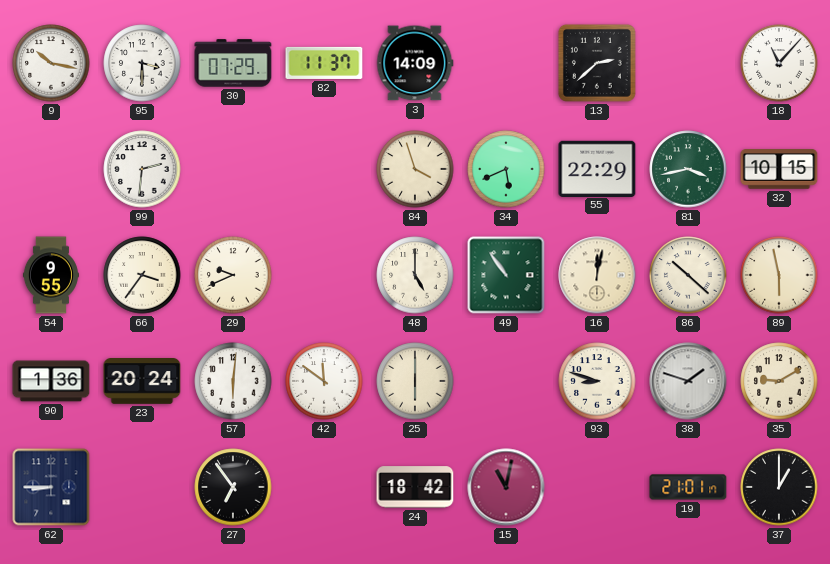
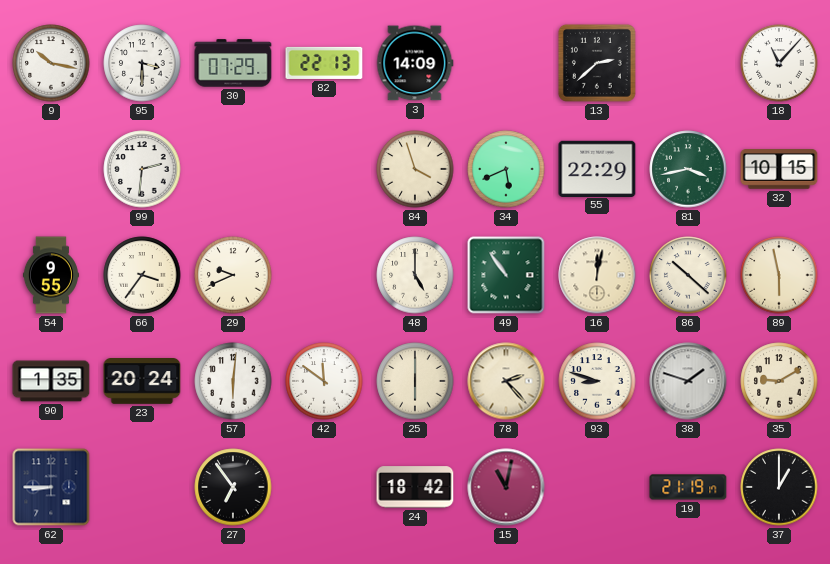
82: 11:37 -> 22:13
90: 1:36 -> 1:35
78: none -> 2:23
19: 21:01 -> 21:19
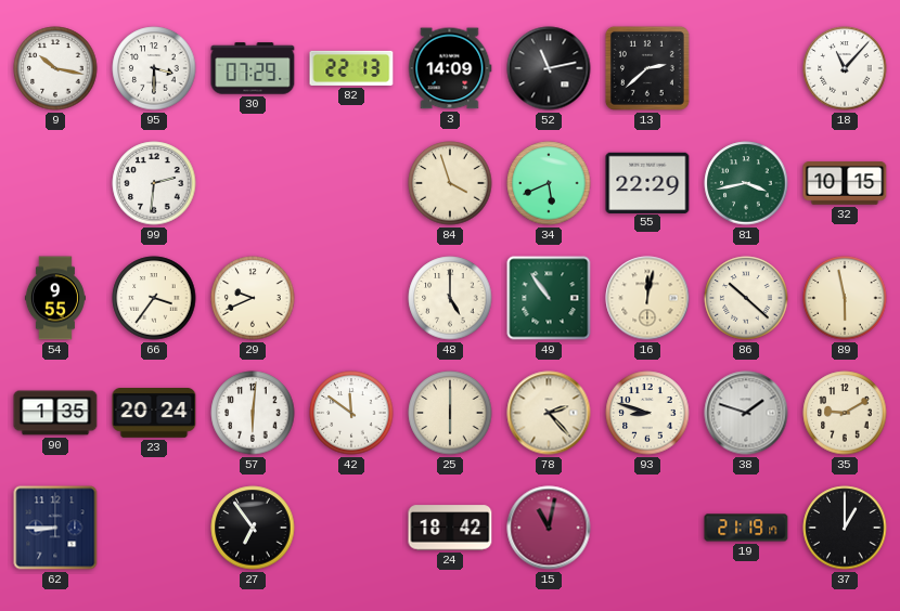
52: none -> 11:13
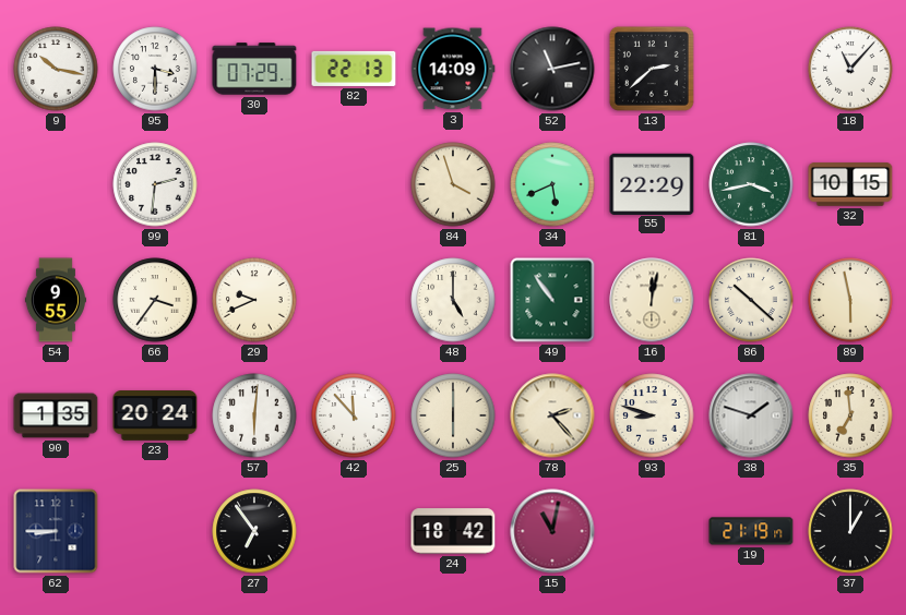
42: 11:51 -> 11:53
35: 9:10 -> 6:59
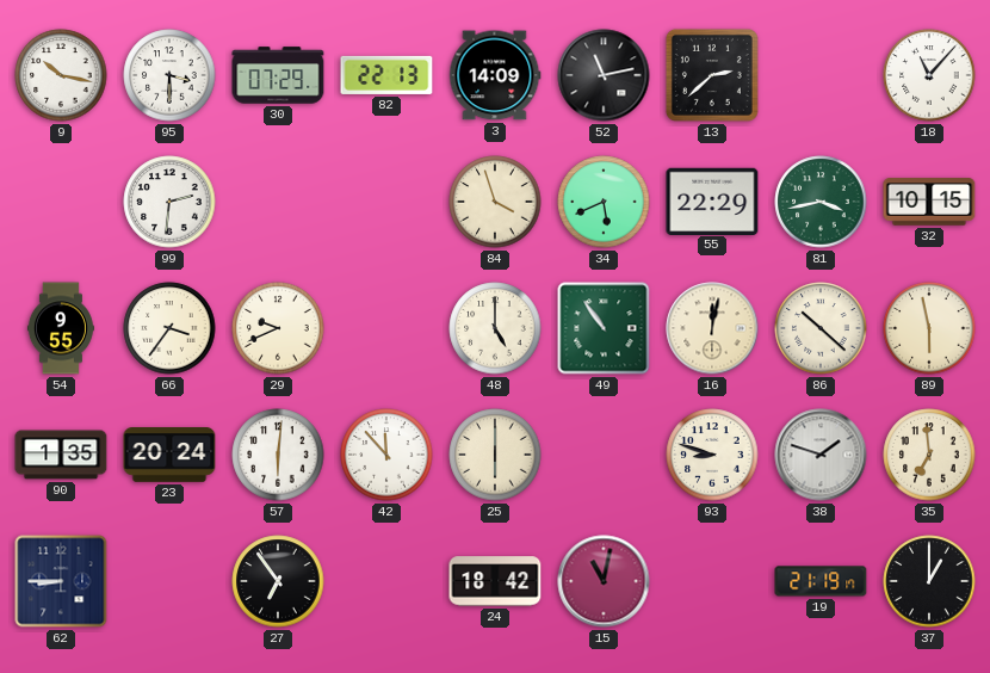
78: 2:23 -> none
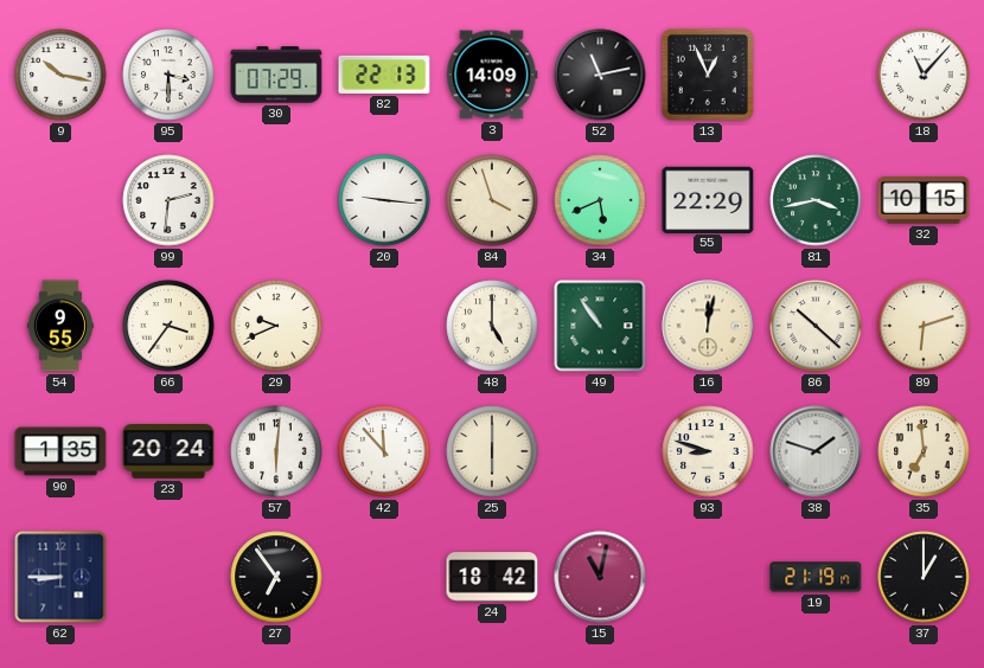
13: 2:38 -> 12:56
20: none -> 9:16
89: 5:58 -> 6:12
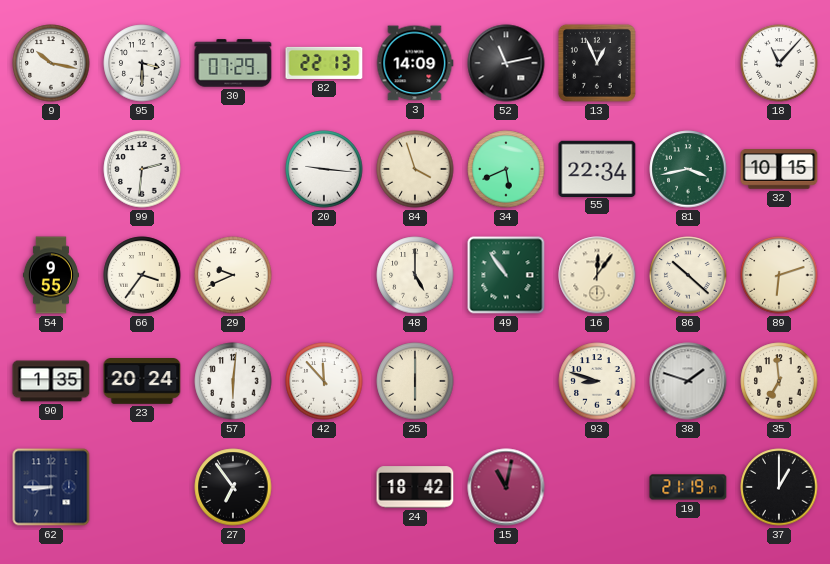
55: 22:29 -> 22:34
16: 12:02 -> 12:06
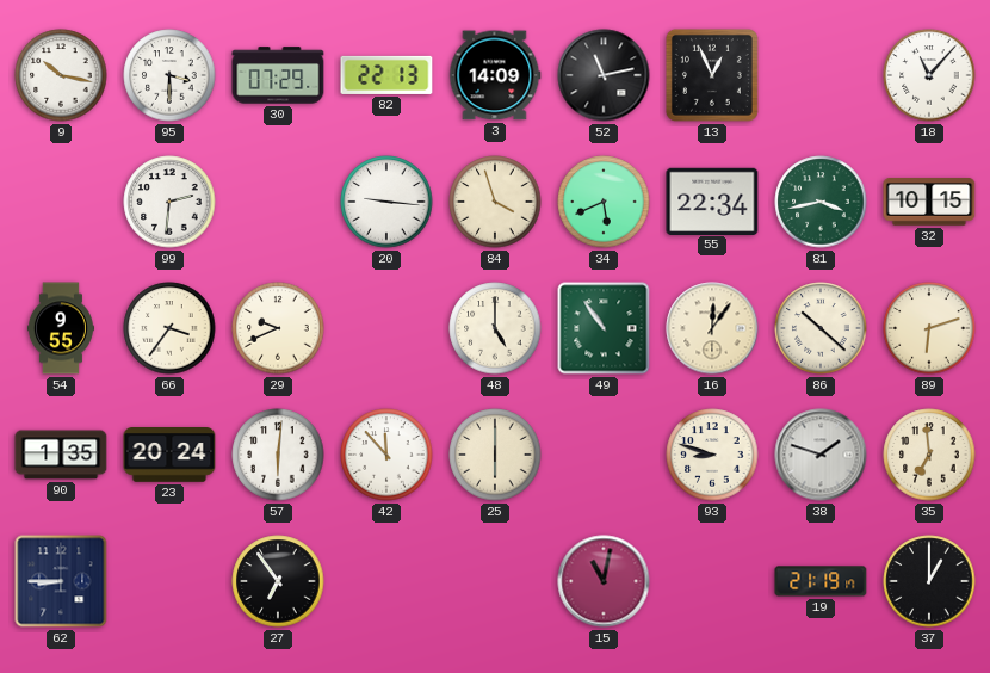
24: 18:42 -> none
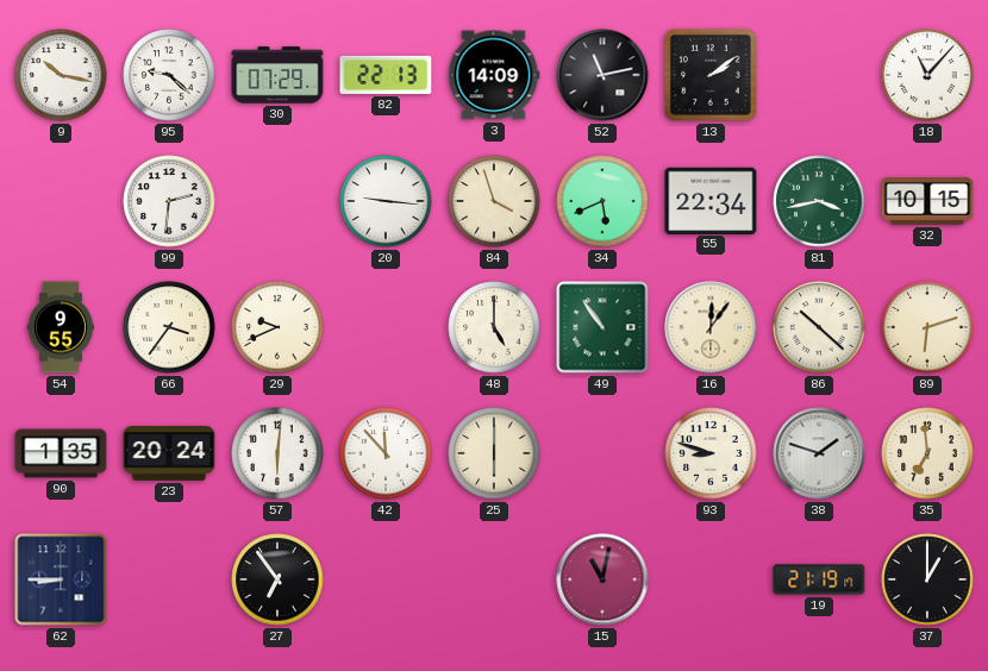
95: 3:30 -> 9:22
13: 12:56 -> 2:09
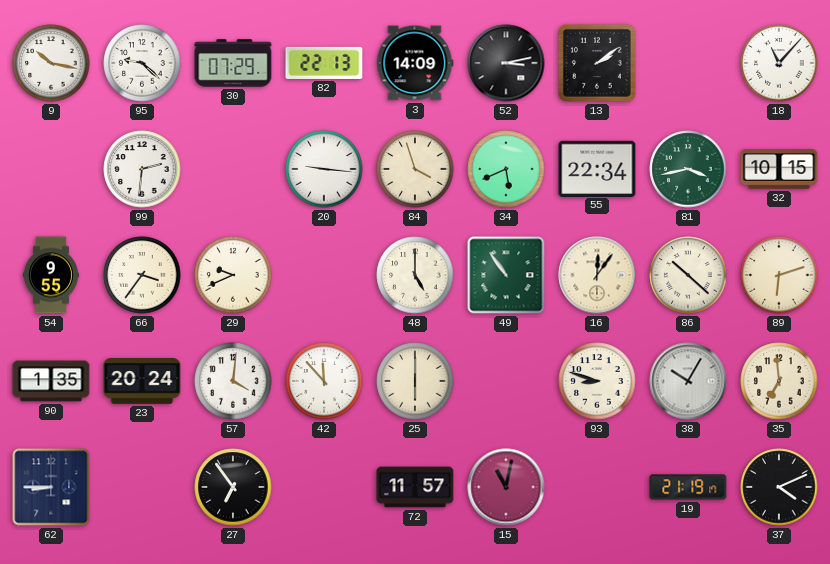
52: 11:13 -> 3:13
57: 6:01 -> 4:01
38: 1:48 -> 10:05
72: none -> 11:57
37: 1:00 -> 4:11
